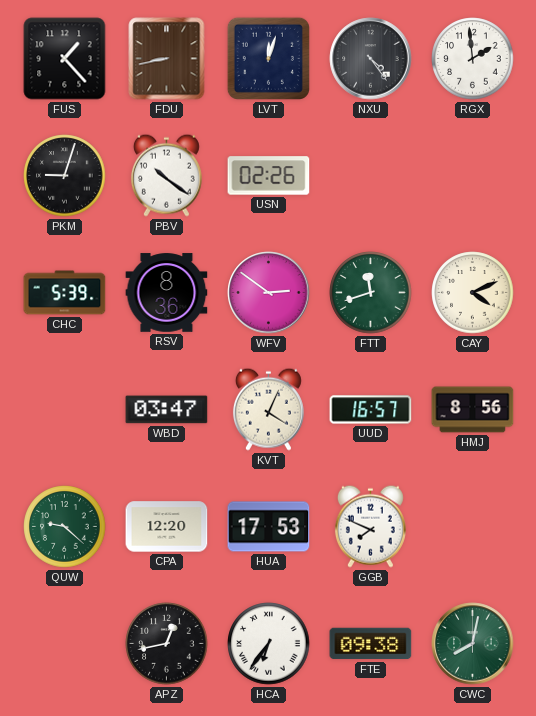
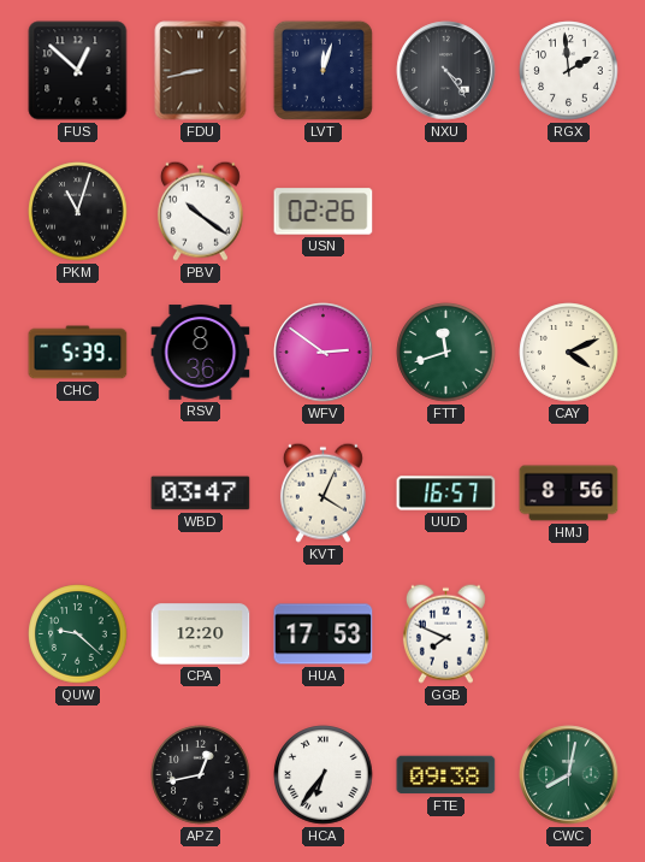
FUS: 1:23 -> 12:52
PKM: 9:03 -> 11:03
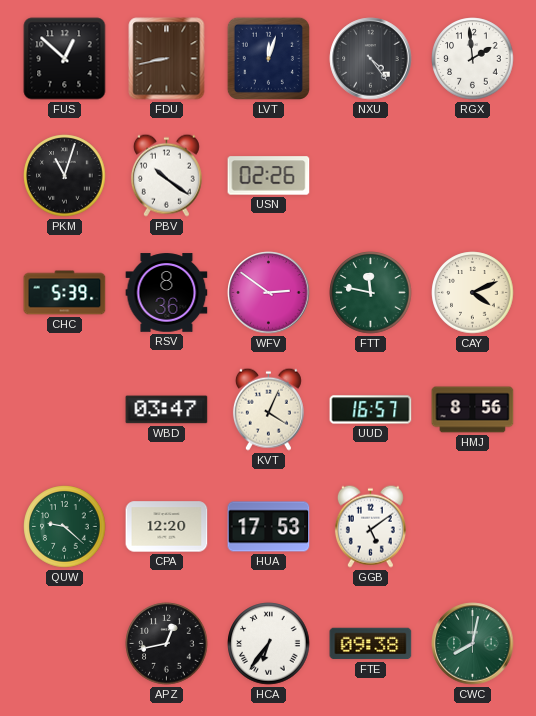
FTT: 11:42 -> 11:47
GGB: 7:49 -> 5:09
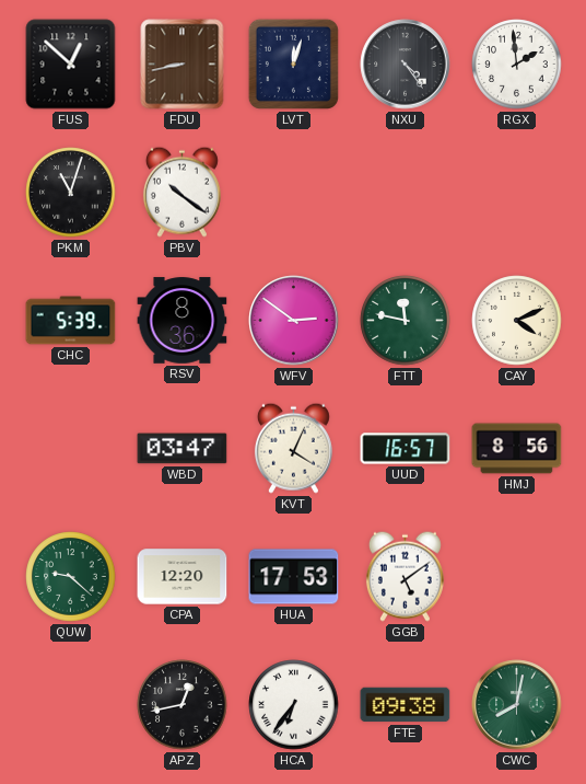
USN: 02:26 -> none
